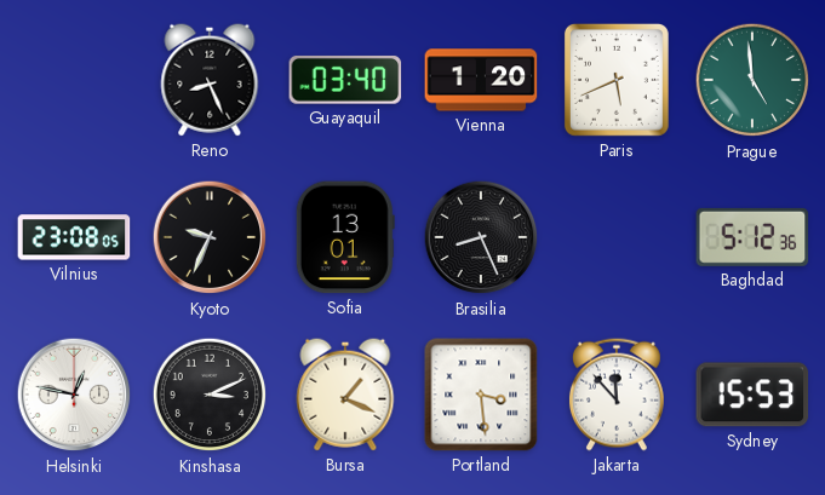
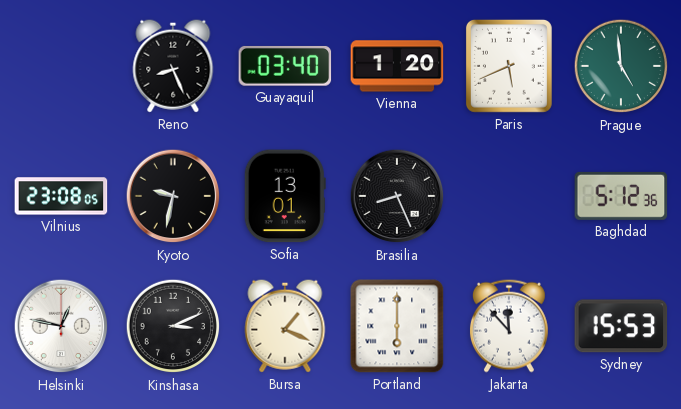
Kyoto: 9:34 -> 9:32
Portland: 3:29 -> 6:00
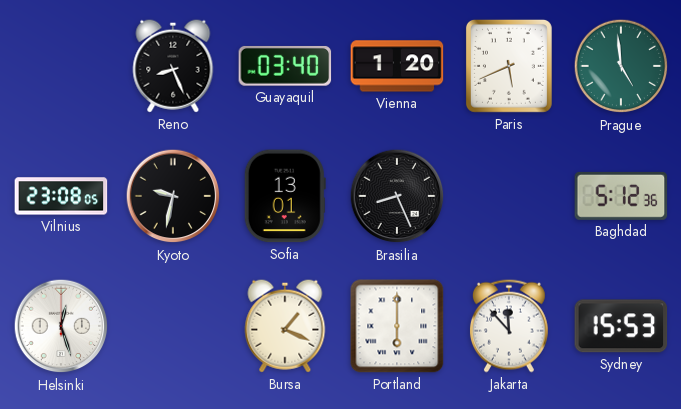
Helsinki: 12:47 -> 12:27
Kinshasa: 3:11 -> none
